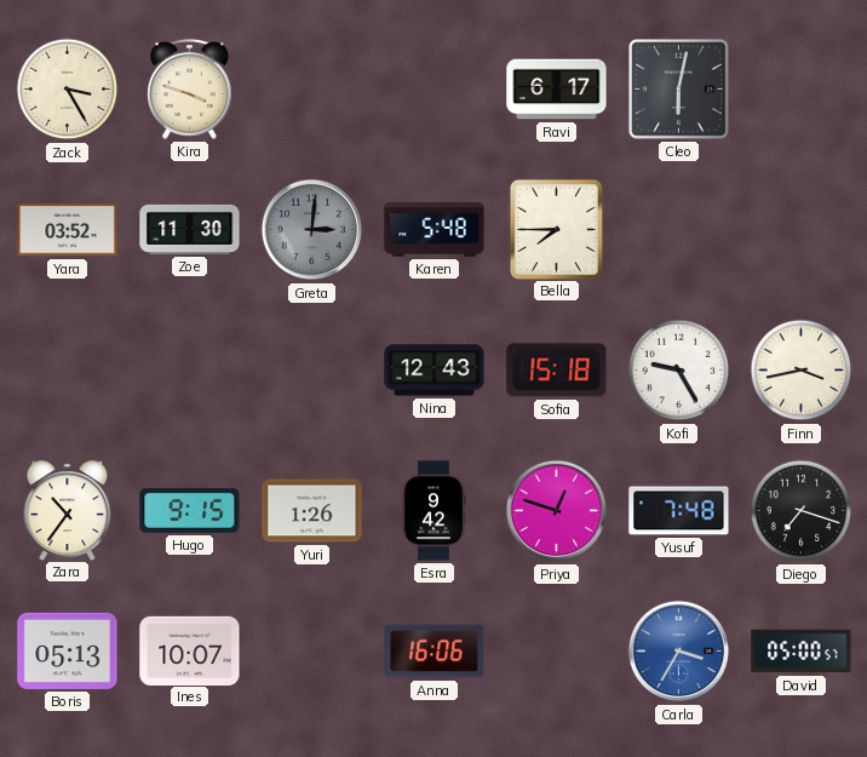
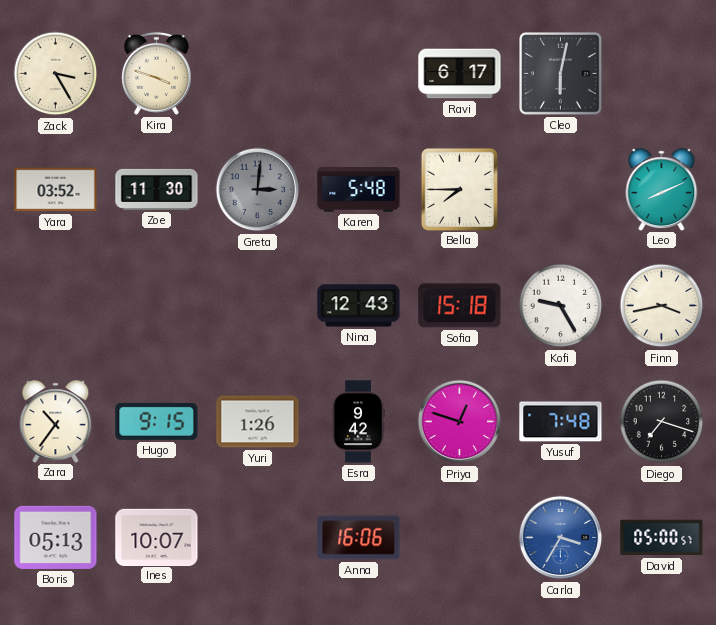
Leo: none -> 8:11
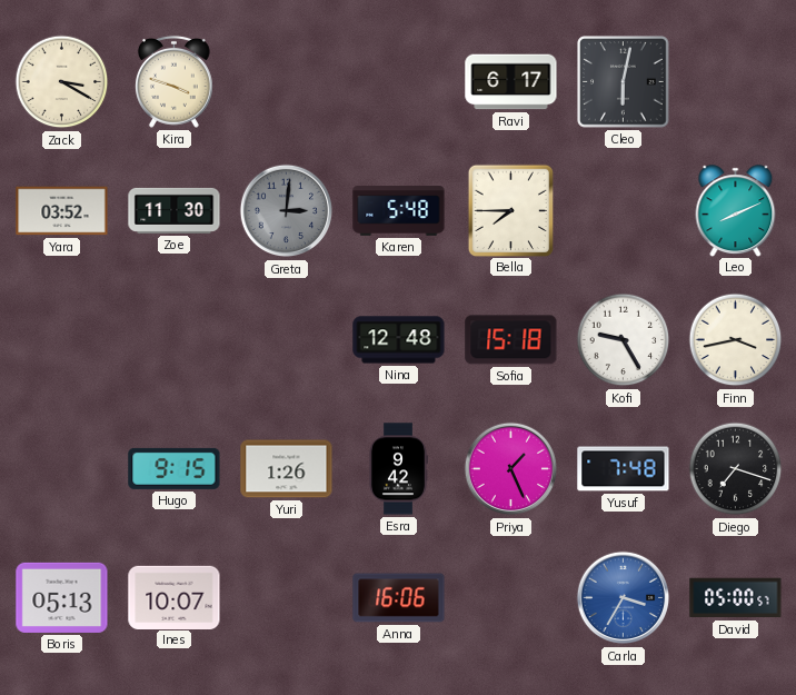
Zack: 3:25 -> 3:20
Nina: 12:43 -> 12:48
Zara: 10:36 -> none
Priya: 12:48 -> 1:26
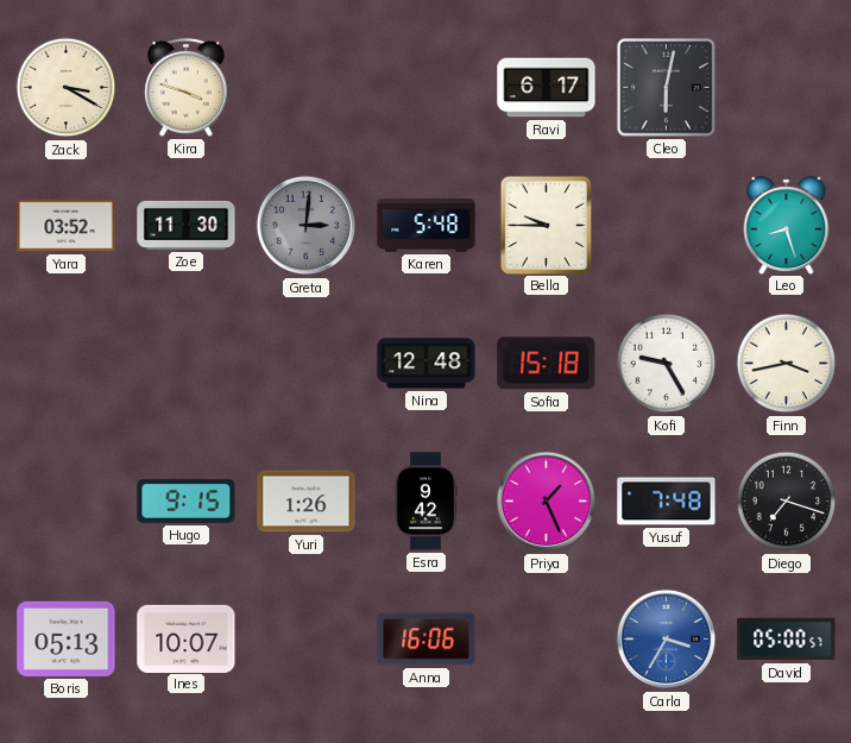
Bella: 7:45 -> 9:45
Leo: 8:11 -> 8:27
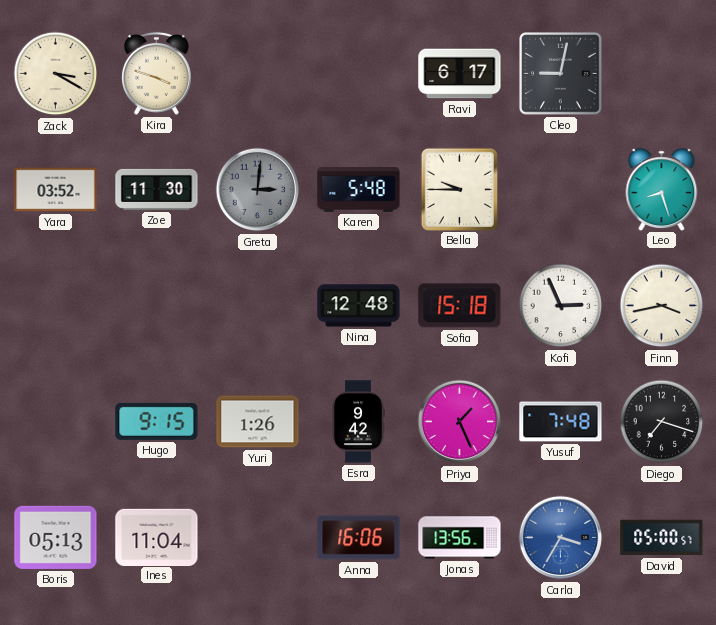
Cleo: 6:02 -> 9:02
Kofi: 9:25 -> 2:56
Ines: 10:07 -> 11:04
Jonas: none -> 13:56
